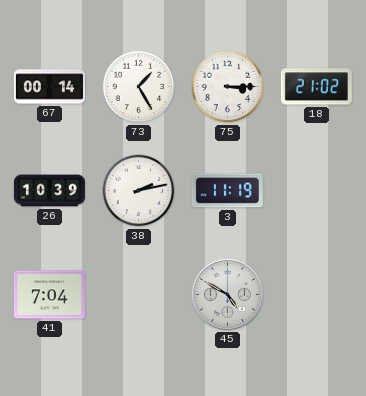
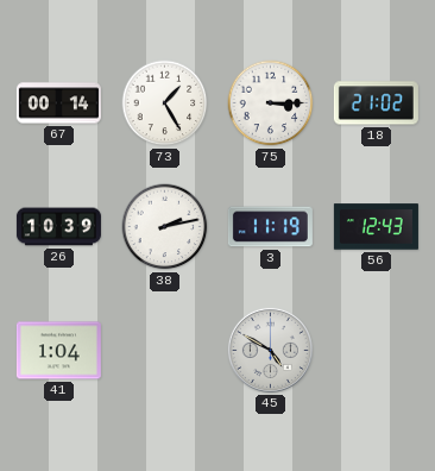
56: none -> 12:43
41: 7:04 -> 1:04
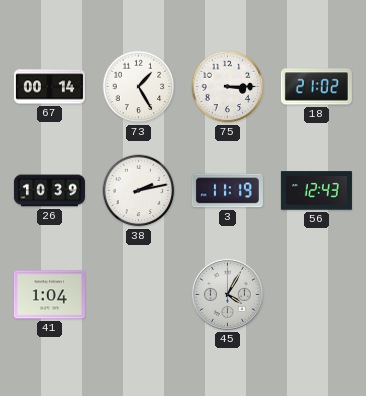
45: 4:50 -> 4:05
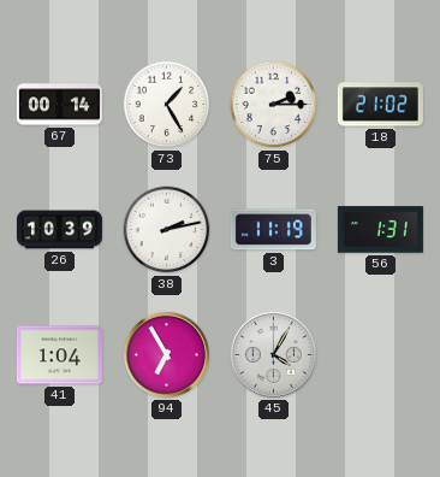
75: 3:15 -> 2:15
56: 12:43 -> 1:31
94: none -> 6:55
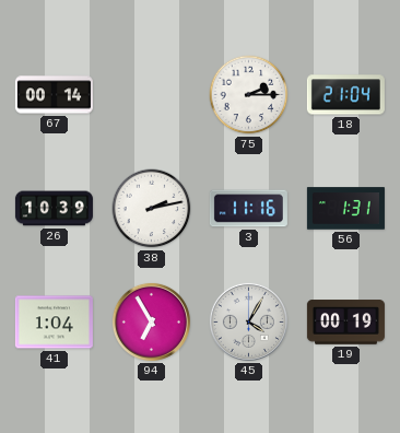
73: 1:25 -> none
18: 21:02 -> 21:04
3: 11:19 -> 11:16
19: none -> 00:19
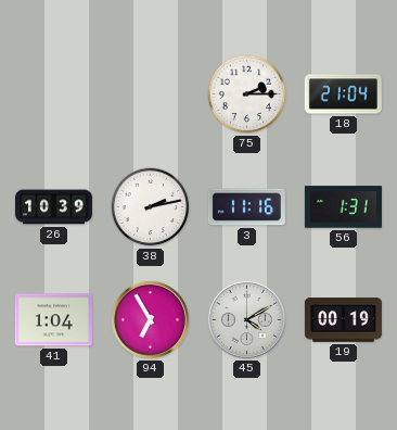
67: 00:14 -> none
45: 4:05 -> 4:10
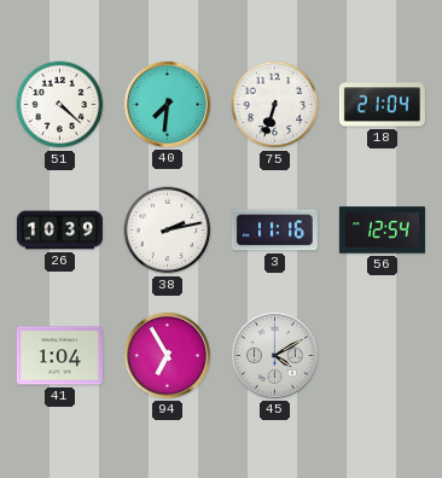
51: none -> 4:22
40: none -> 7:31
75: 2:15 -> 6:33
56: 1:31 -> 12:54
19: 00:19 -> none
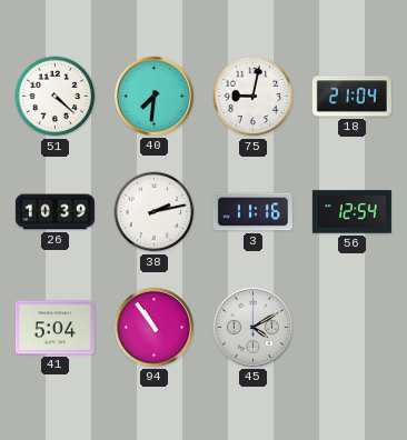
75: 6:33 -> 9:02
41: 1:04 -> 5:04
94: 6:55 -> 10:54
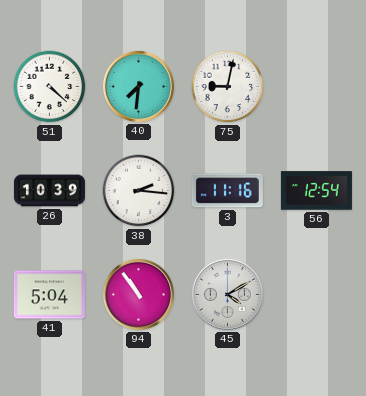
18: 21:04 -> none
38: 2:13 -> 2:16
